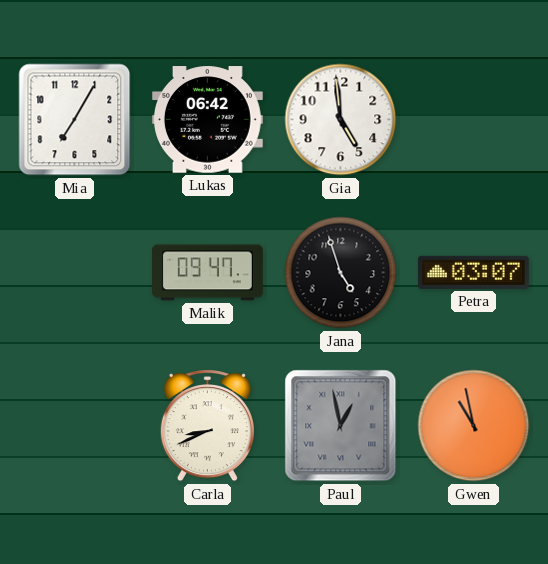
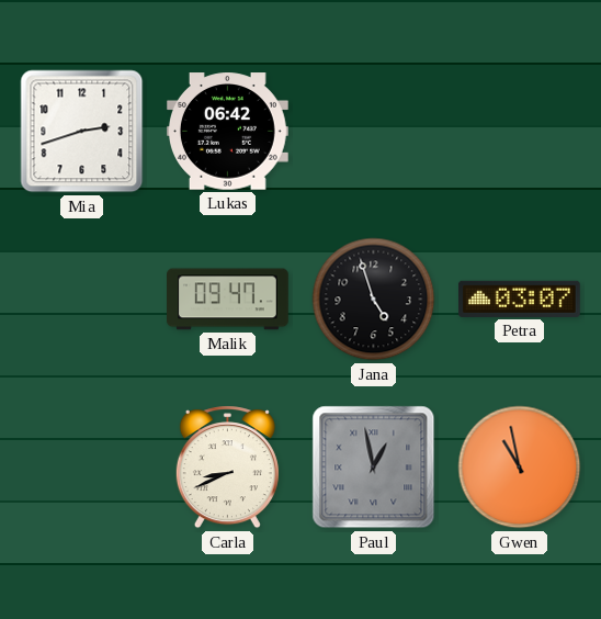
Mia: 7:05 -> 2:42
Gia: 4:59 -> none
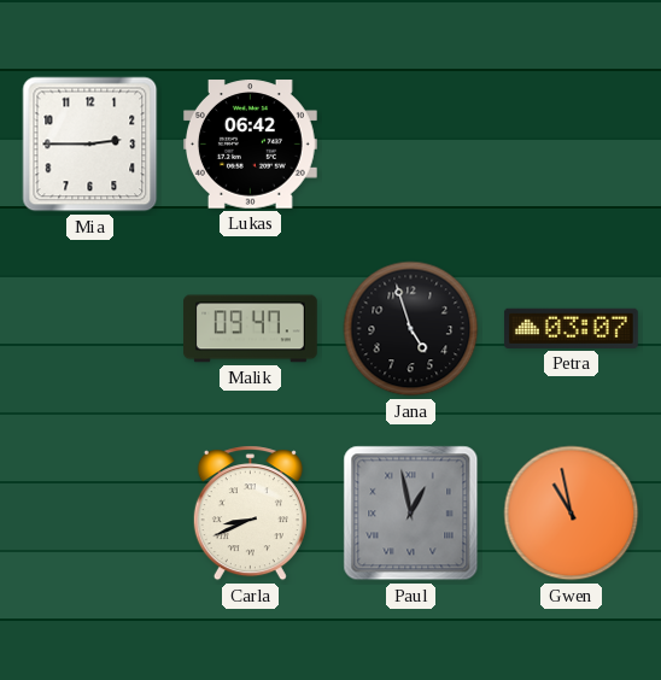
Mia: 2:42 -> 2:45
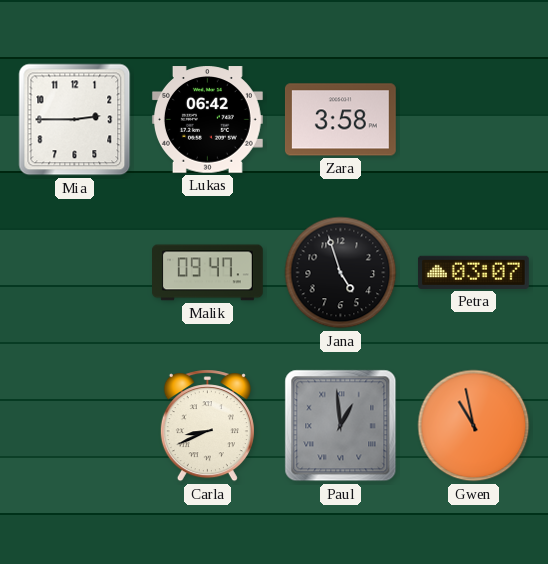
Zara: none -> 3:58
Paul: 12:58 -> 12:59
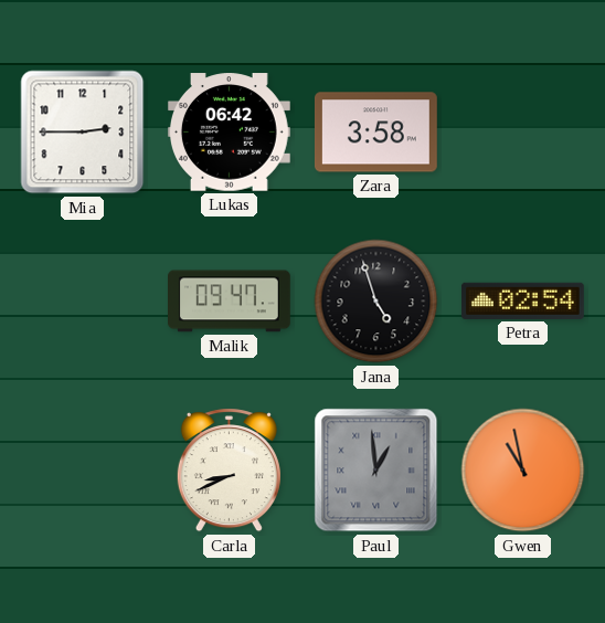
Petra: 03:07 -> 02:54
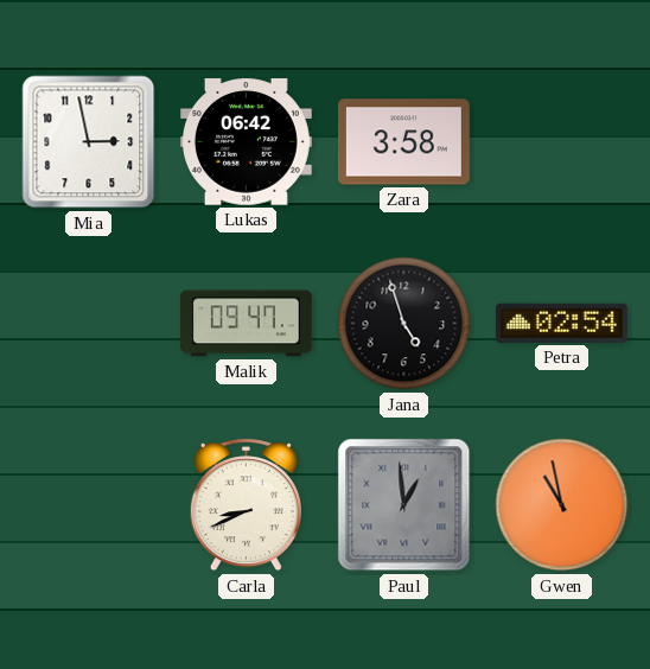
Mia: 2:45 -> 2:58
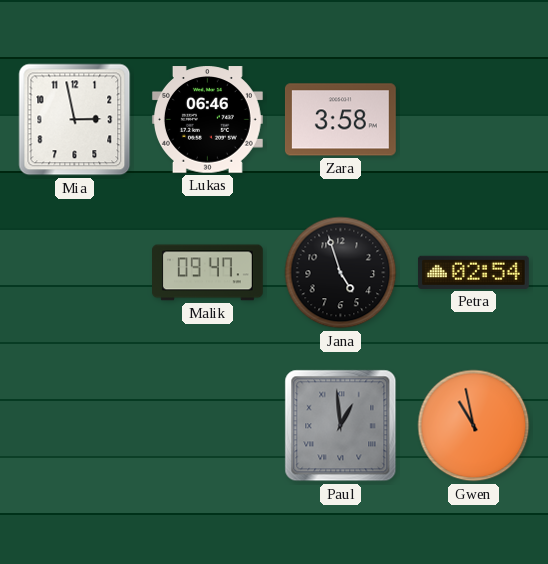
Lukas: 06:42 -> 06:46
Carla: 8:41 -> none
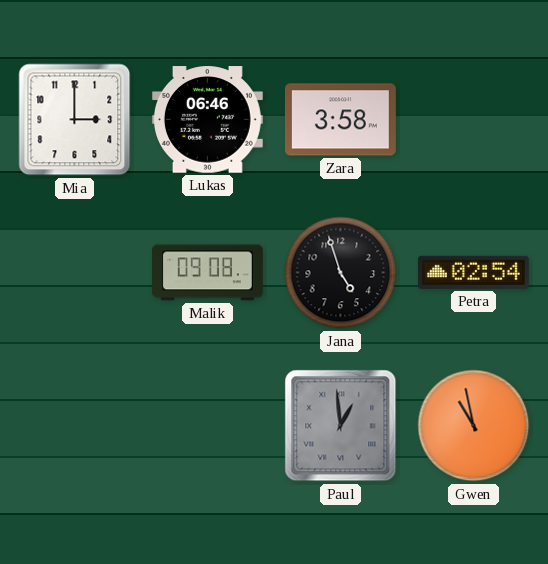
Mia: 2:58 -> 3:00
Malik: 09:47 -> 09:08
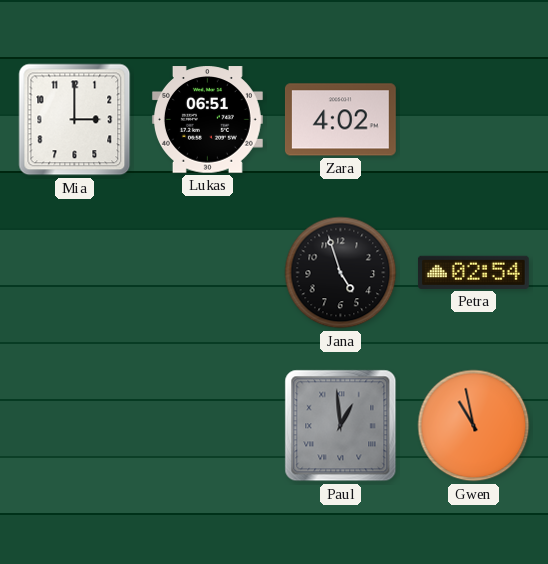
Lukas: 06:46 -> 06:51
Zara: 3:58 -> 4:02
Malik: 09:08 -> none
